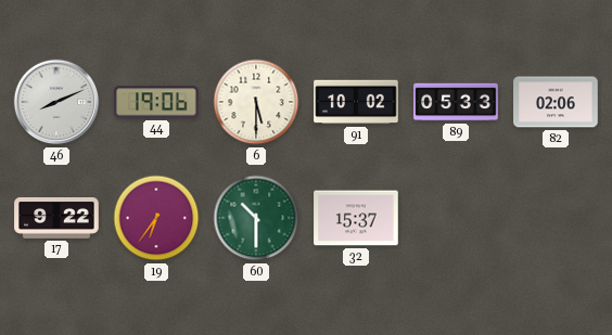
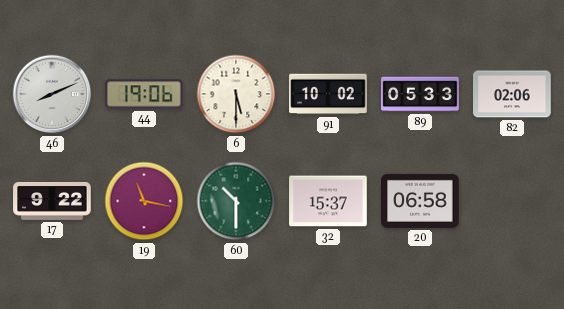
19: 6:36 -> 11:17
20: none -> 06:58
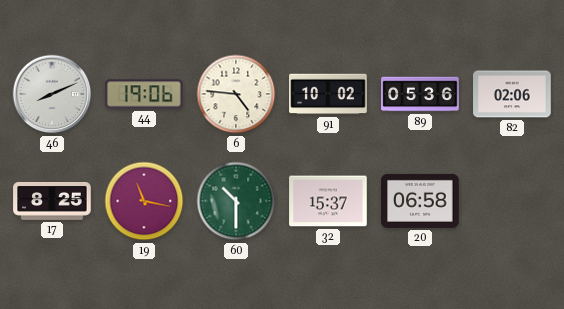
6: 5:30 -> 4:46
89: 05:33 -> 05:36
17: 9:22 -> 8:25
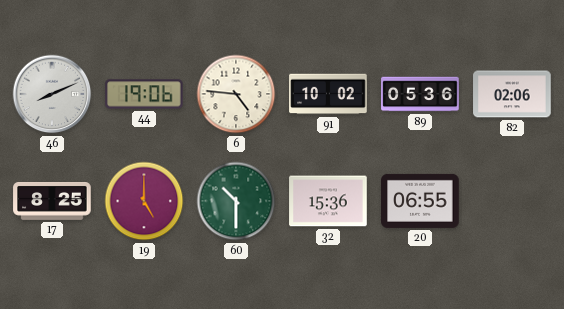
19: 11:17 -> 5:00
32: 15:37 -> 15:36
20: 06:58 -> 06:55
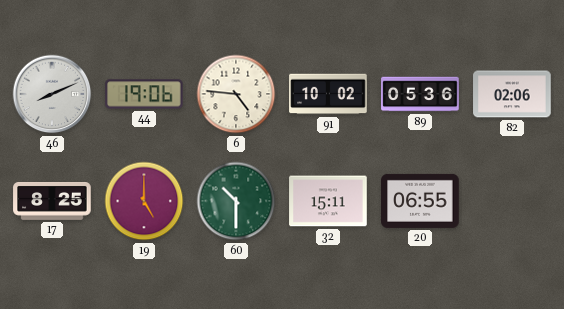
32: 15:36 -> 15:11
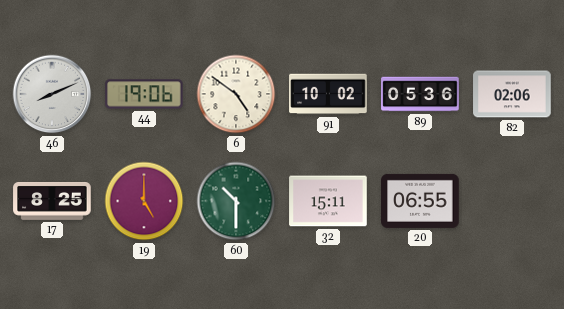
6: 4:46 -> 4:51
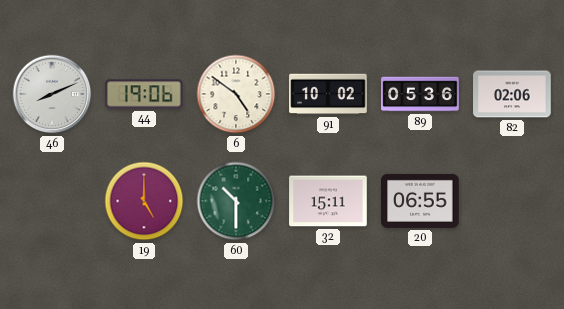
17: 8:25 -> none
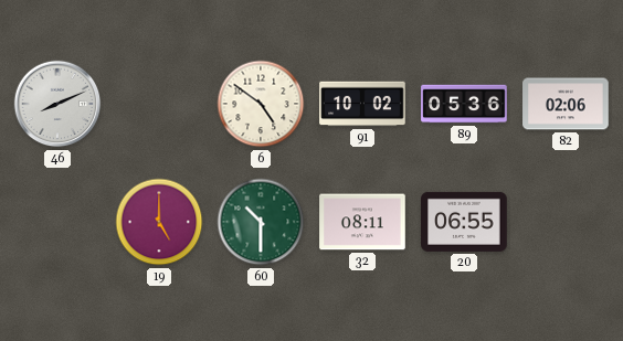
44: 19:06 -> none
32: 15:11 -> 08:11
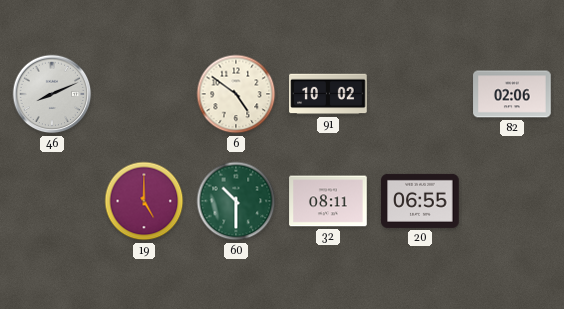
89: 05:36 -> none
